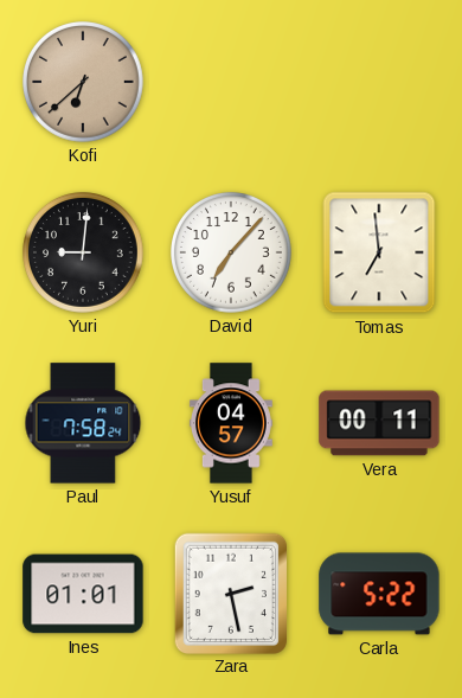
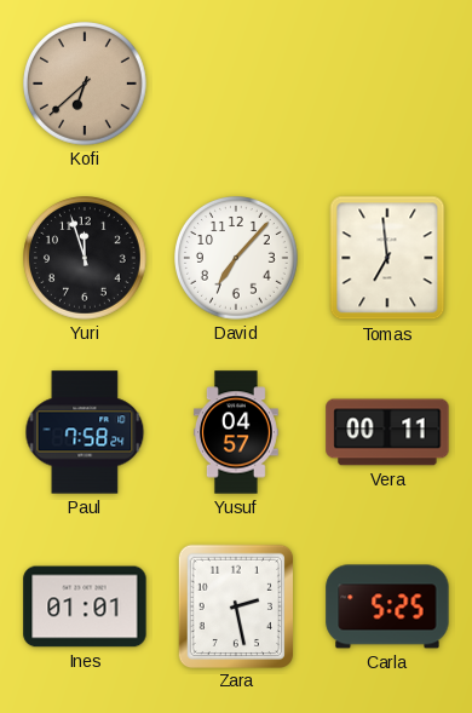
Yuri: 9:01 -> 11:57
Carla: 5:22 -> 5:25
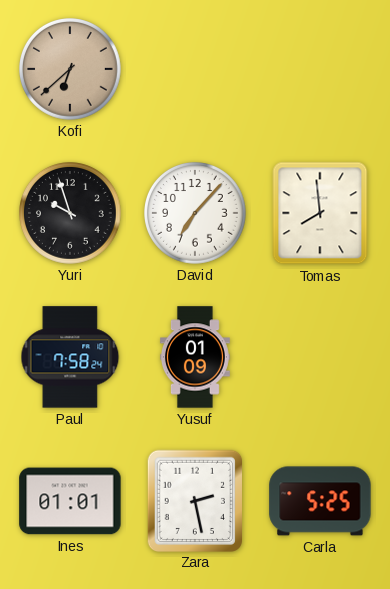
Yuri: 11:57 -> 9:57
Tomas: 6:59 -> 7:59
Yusuf: 04:57 -> 01:09
Vera: 00:11 -> none
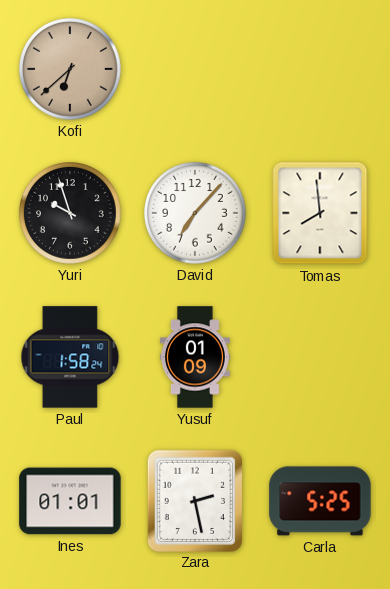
Paul: 7:58 -> 1:58
